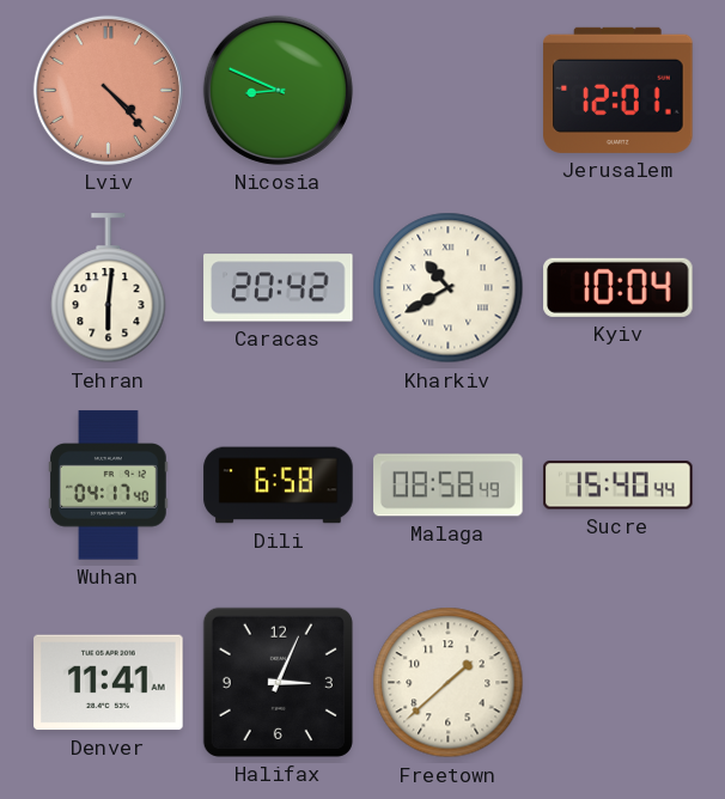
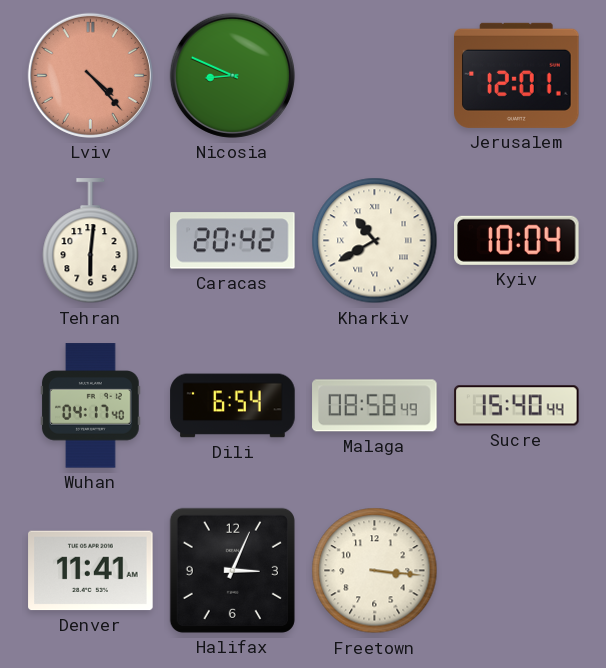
Dili: 6:58 -> 6:54
Freetown: 1:38 -> 3:16
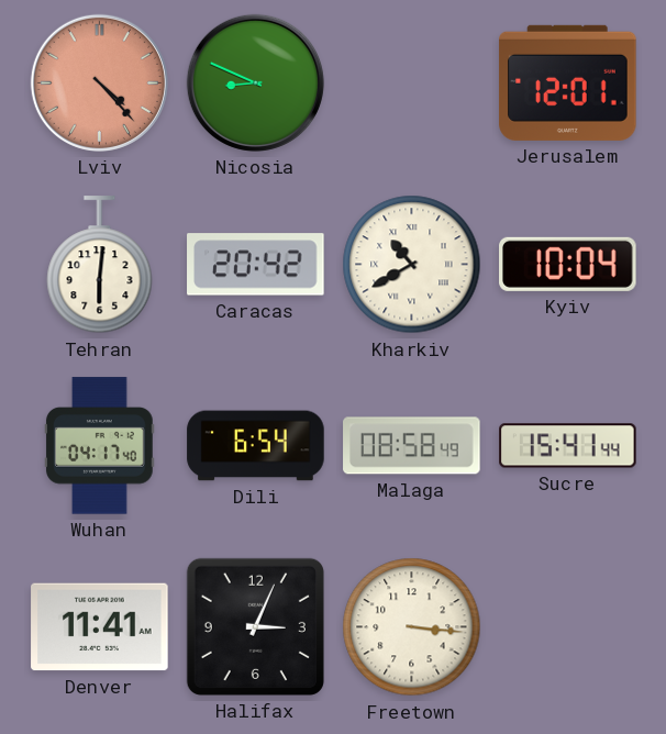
Sucre: 15:40 -> 15:41
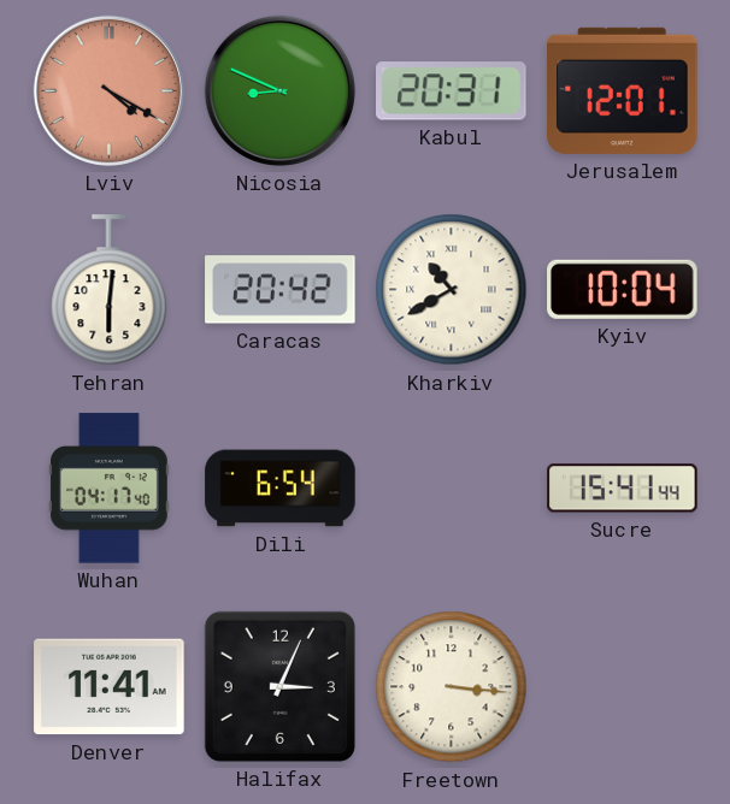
Lviv: 4:23 -> 4:20
Kabul: none -> 20:31
Malaga: 08:58 -> none
